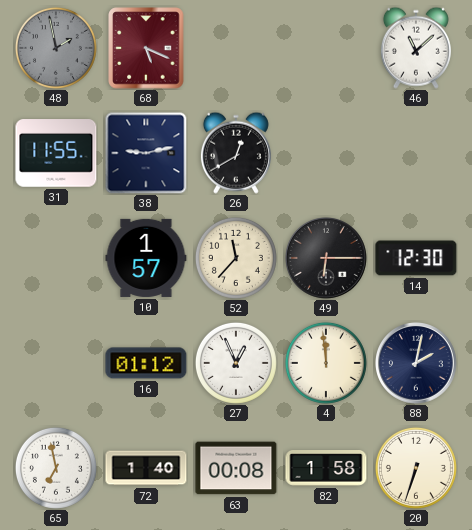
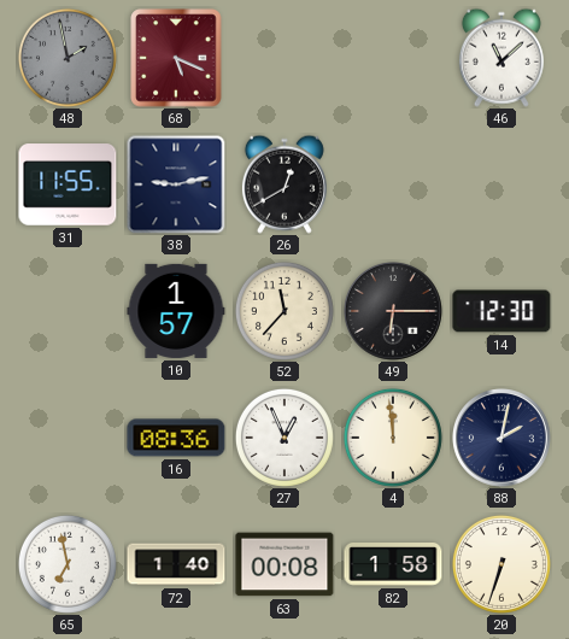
16: 01:12 -> 08:36
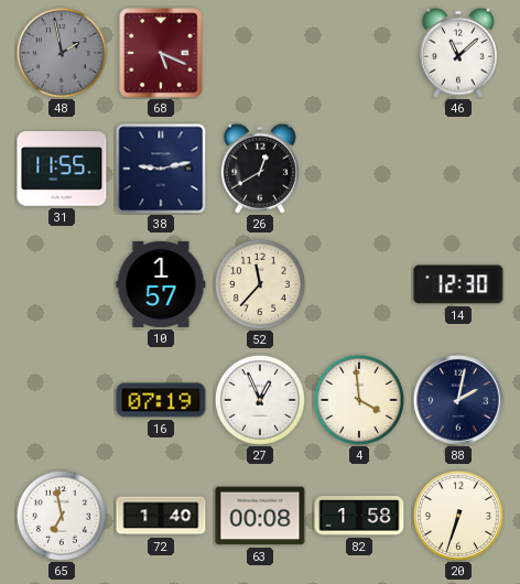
49: 6:15 -> none
16: 08:36 -> 07:19
4: 11:59 -> 3:59
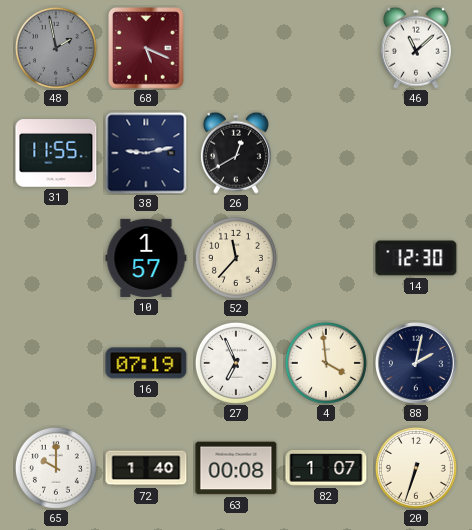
27: 12:56 -> 6:56
65: 6:58 -> 10:00
82: 1:58 -> 1:07
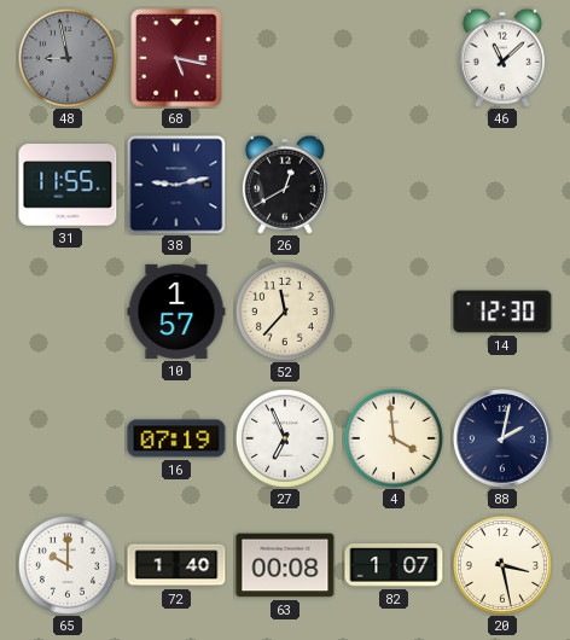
48: 1:58 -> 8:58
68: 5:19 -> 5:17
20: 6:33 -> 3:28
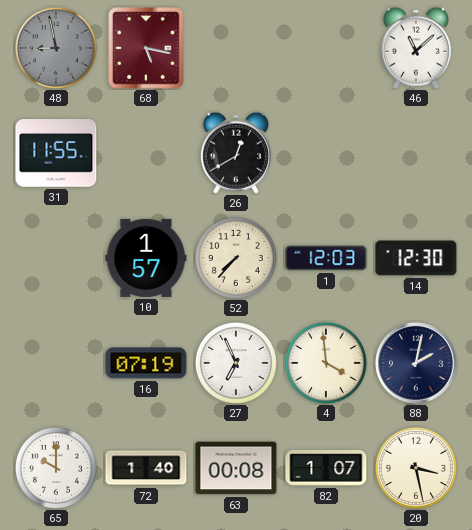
38: 9:13 -> none
52: 11:37 -> 7:37
1: none -> 12:03
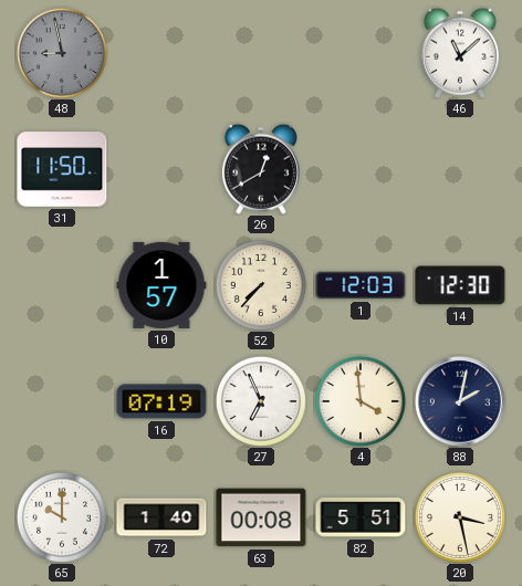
68: 5:17 -> none
31: 11:55 -> 11:50
82: 1:07 -> 5:51
